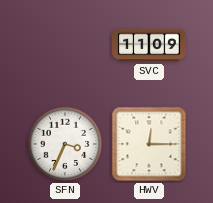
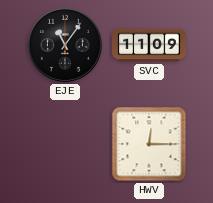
EJE: none -> 11:06
SFN: 3:34 -> none
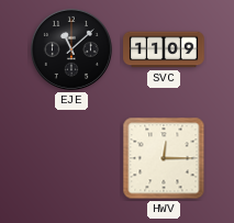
EJE: 11:06 -> 11:08
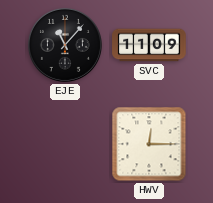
EJE: 11:08 -> 11:07
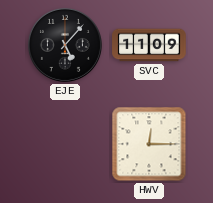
EJE: 11:07 -> 5:07
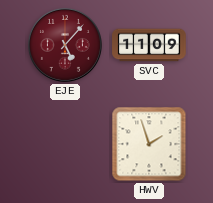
EJE dial: black -> burgundy
HWV: 12:15 -> 1:57
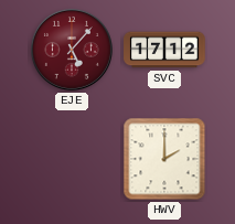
SVC: 11:09 -> 17:12
HWV: 1:57 -> 2:00
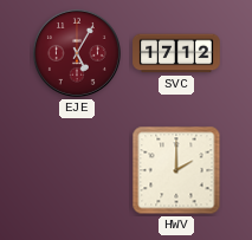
EJE: 5:07 -> 5:05
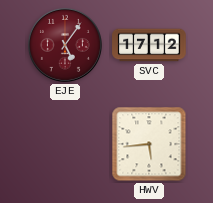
EJE: 5:05 -> 5:06
HWV: 2:00 -> 5:44
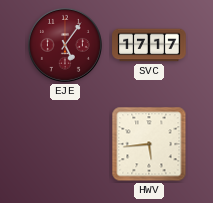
SVC: 17:12 -> 17:17
